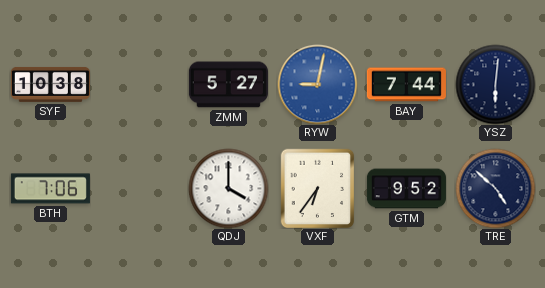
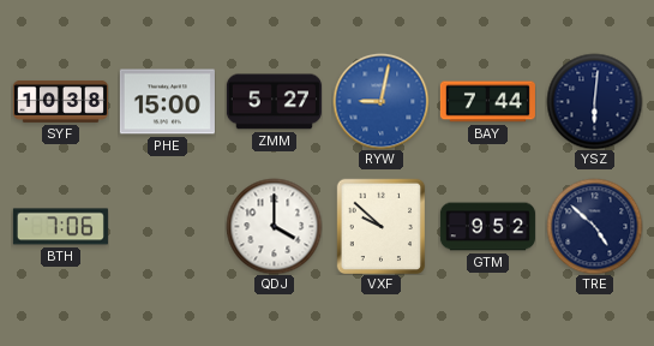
PHE: none -> 15:00
VXF: 6:36 -> 9:52
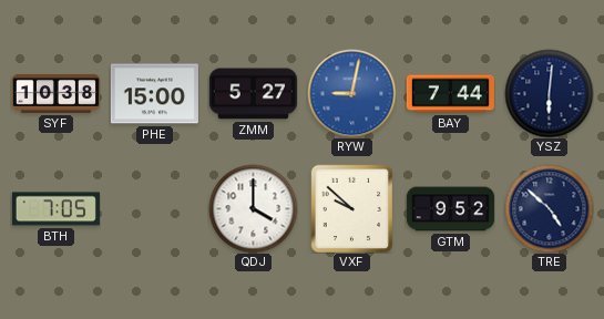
BTH: 7:06 -> 7:05
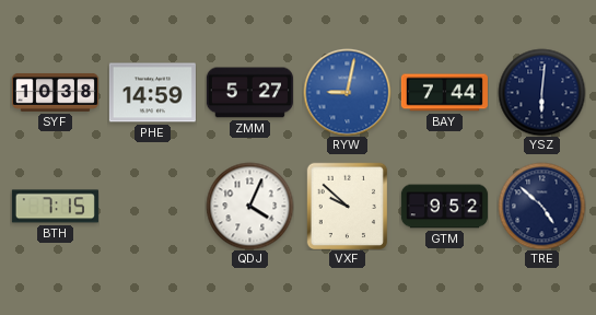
PHE: 15:00 -> 14:59
BTH: 7:05 -> 7:15
QDJ: 4:00 -> 4:04
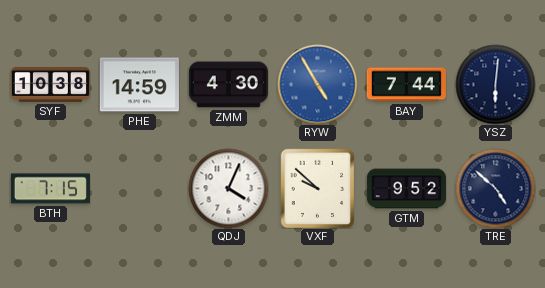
ZMM: 5:27 -> 4:30
RYW: 9:02 -> 4:55
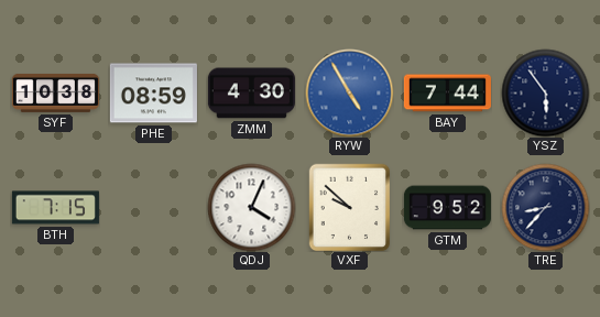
PHE: 14:59 -> 08:59
YSZ: 6:01 -> 5:54
TRE: 4:52 -> 8:37
